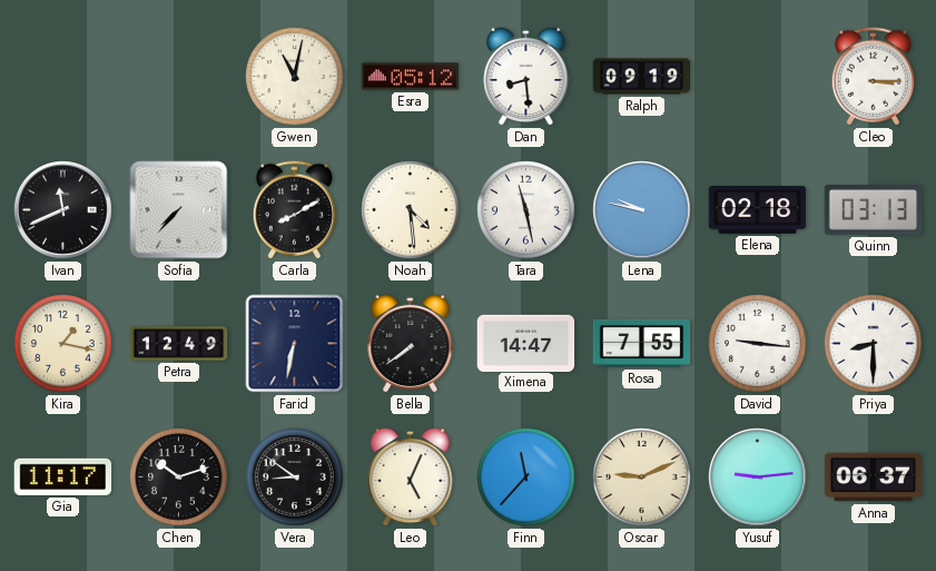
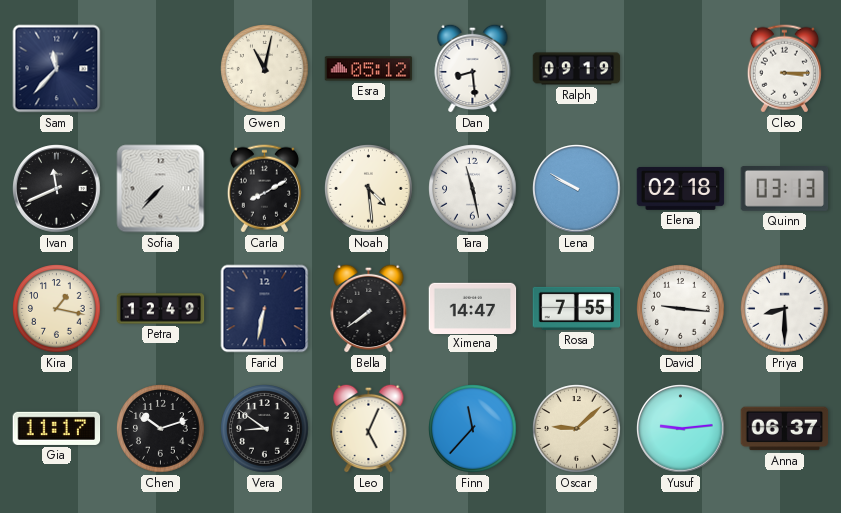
Sam: none -> 11:37
Lena: 9:47 -> 9:50
Oscar: 9:11 -> 9:08
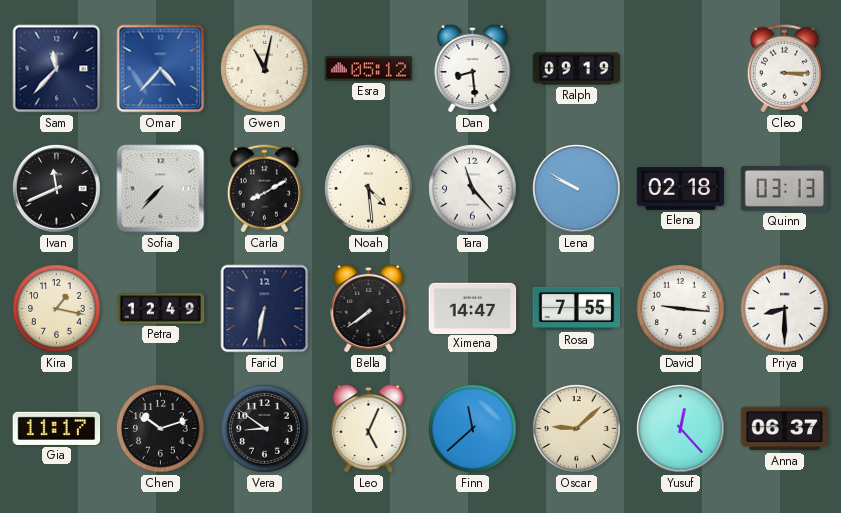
Omar: none -> 4:37
Tara: 11:28 -> 11:23
Finn: 11:37 -> 11:38
Yusuf: 9:14 -> 12:23
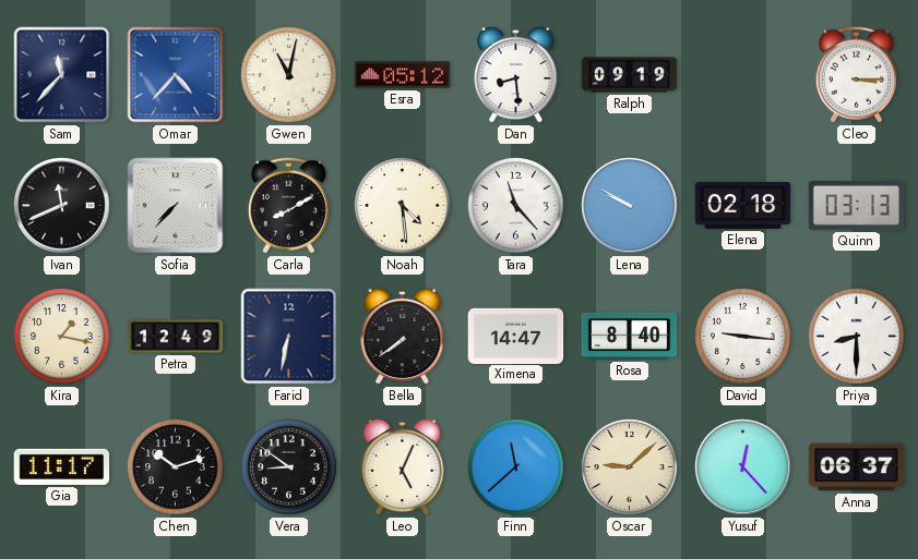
Rosa: 7:55 -> 8:40
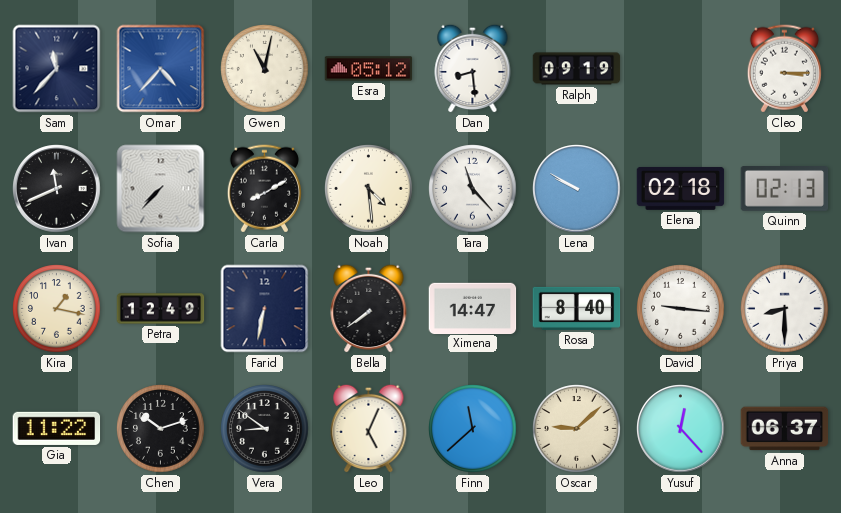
Quinn: 03:13 -> 02:13
Gia: 11:17 -> 11:22
